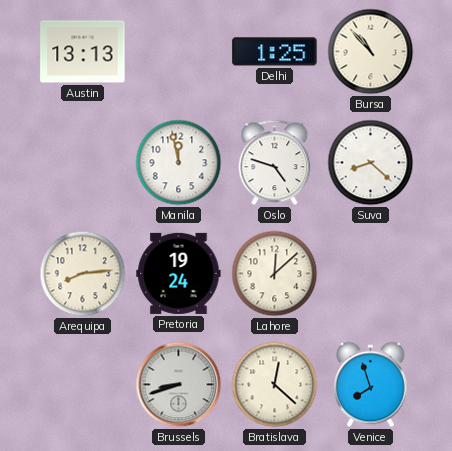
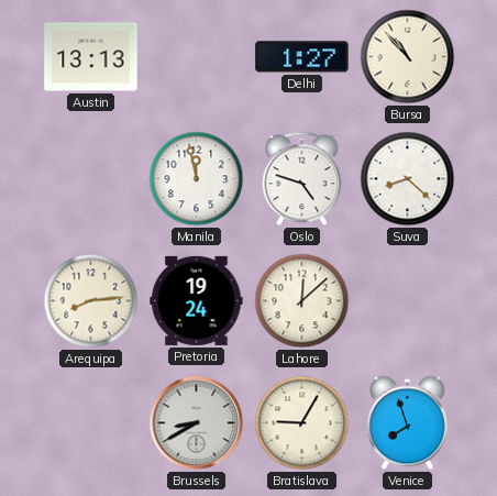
Delhi: 1:25 -> 1:27
Brussels: 8:42 -> 8:40
Bratislava: 12:22 -> 9:05
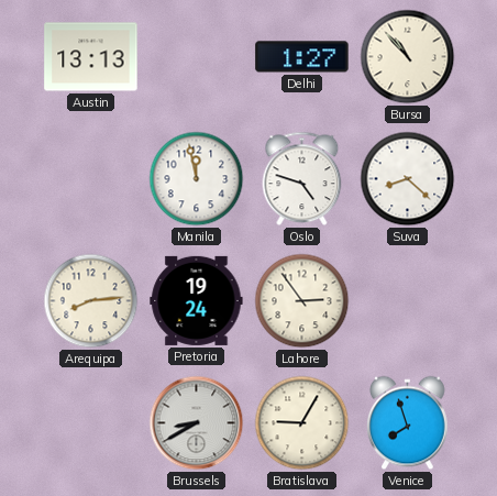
Lahore: 12:08 -> 2:54
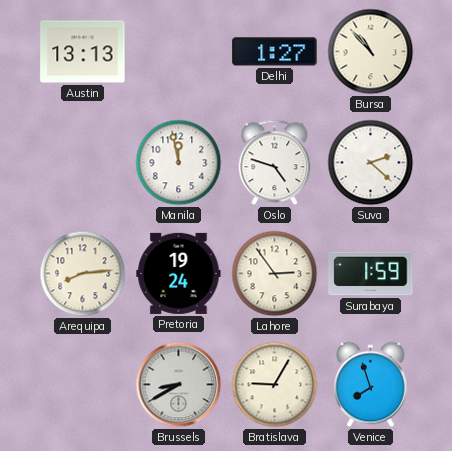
Suva: 8:22 -> 2:22
Surabaya: none -> 1:59
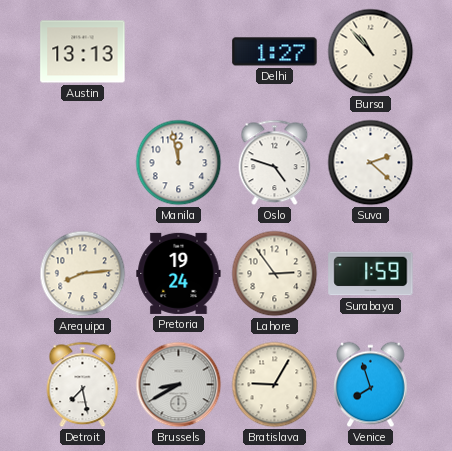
Detroit: none -> 7:28
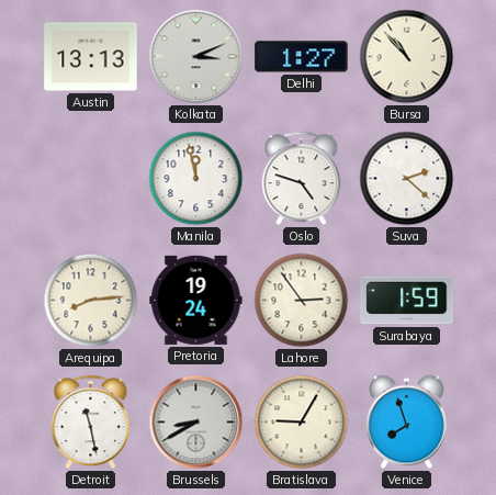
Kolkata: none -> 3:11
Detroit: 7:28 -> 11:28
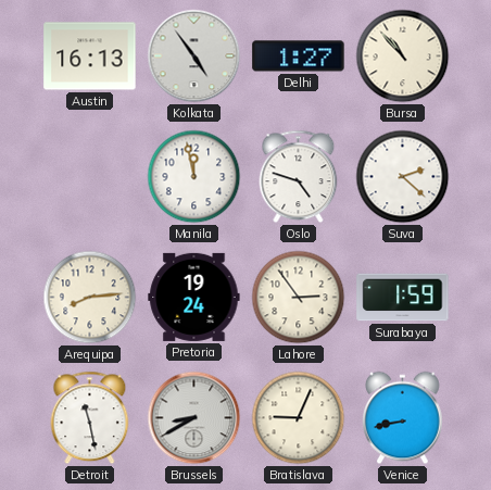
Austin: 13:13 -> 16:13
Kolkata: 3:11 -> 4:54
Bratislava: 9:05 -> 9:04
Venice: 7:57 -> 8:43
